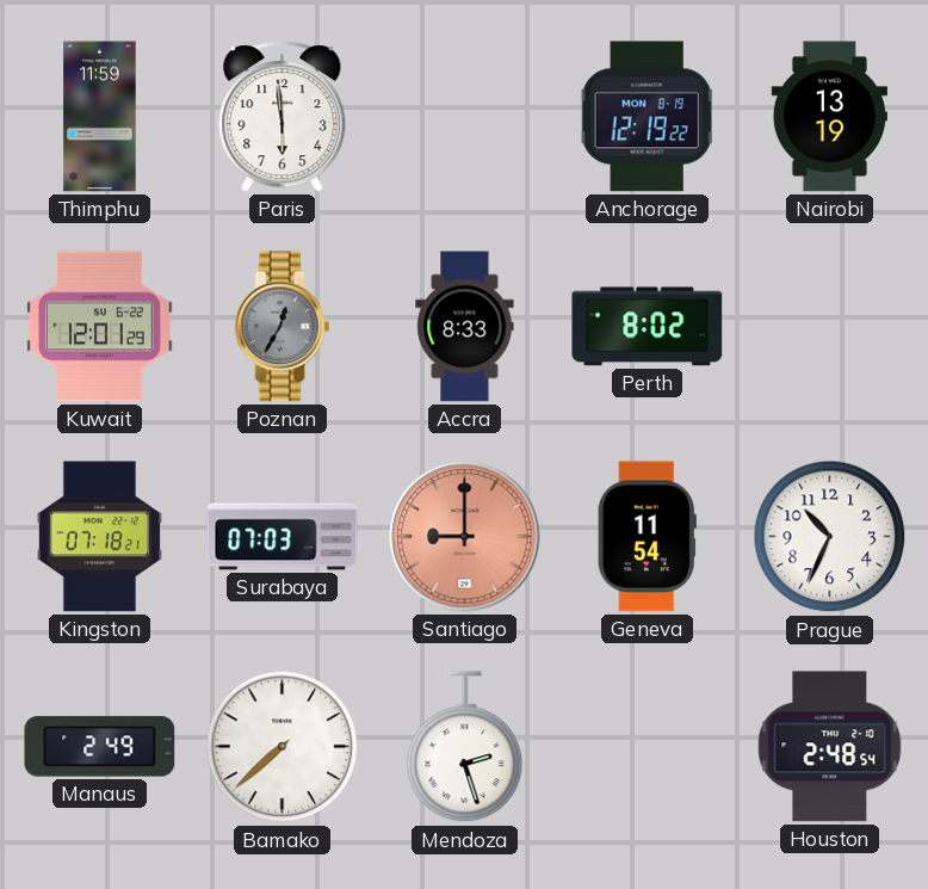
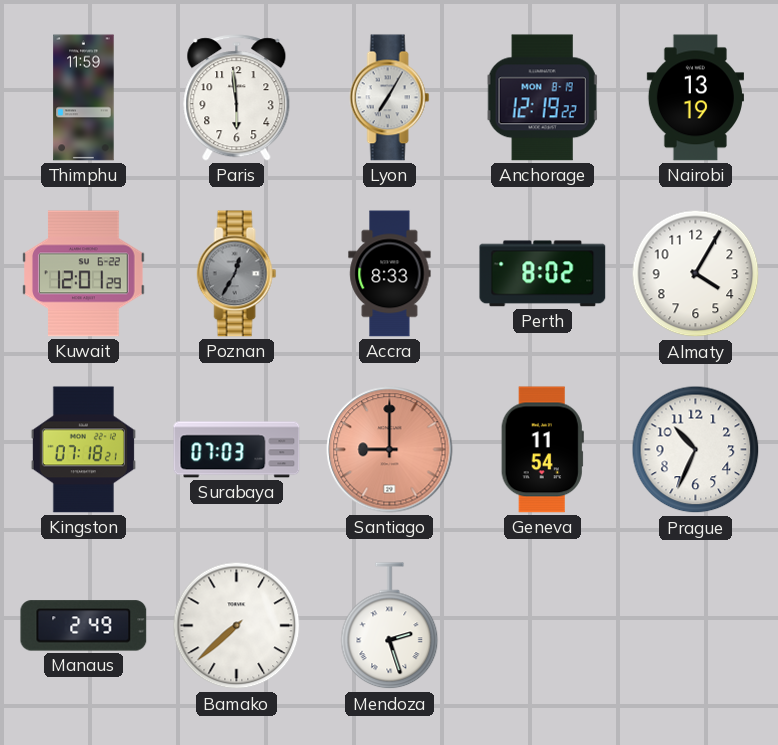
Lyon: none -> 7:05
Almaty: none -> 4:05
Houston: 2:48 -> none
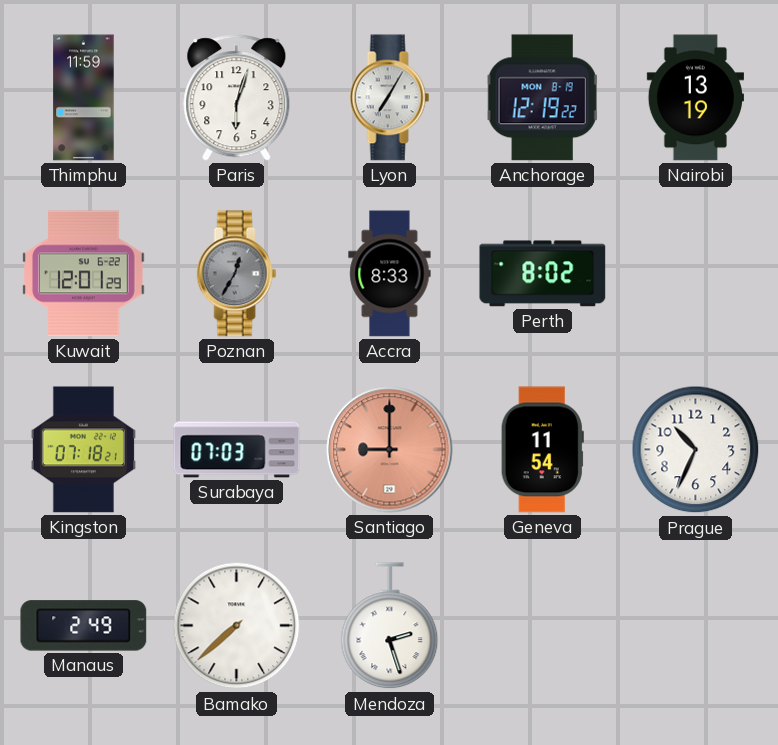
Paris: 5:59 -> 6:03
Almaty: 4:05 -> none
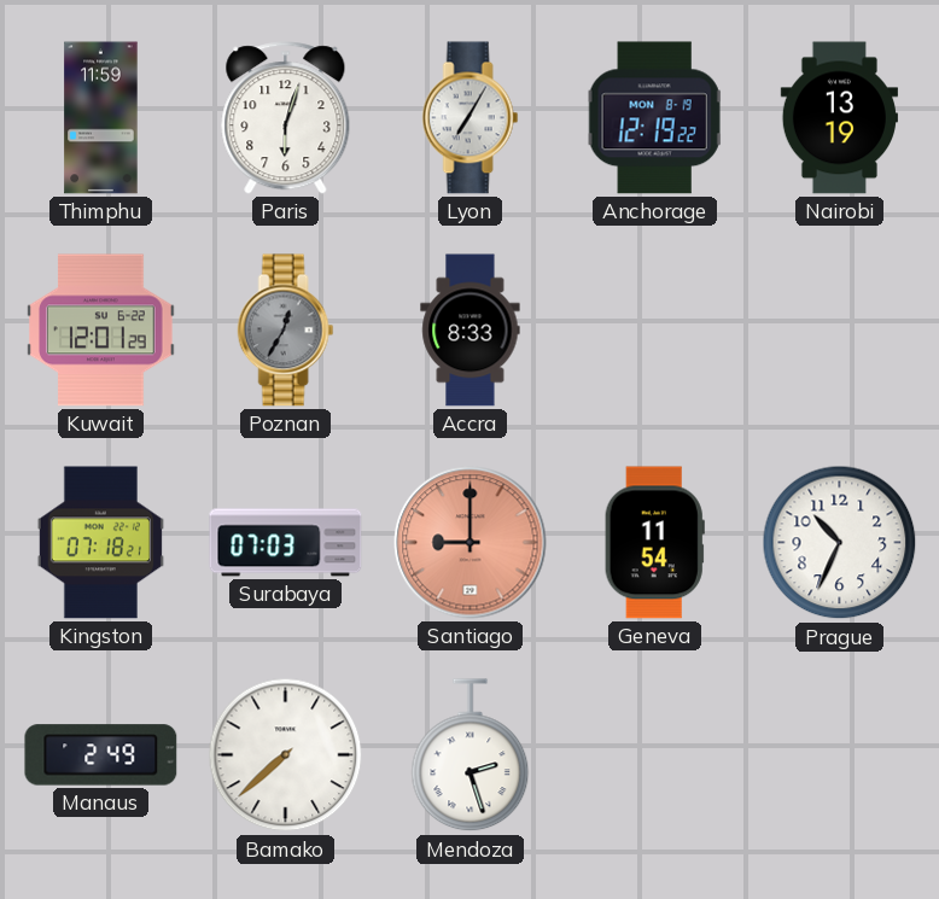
Perth: 8:02 -> none
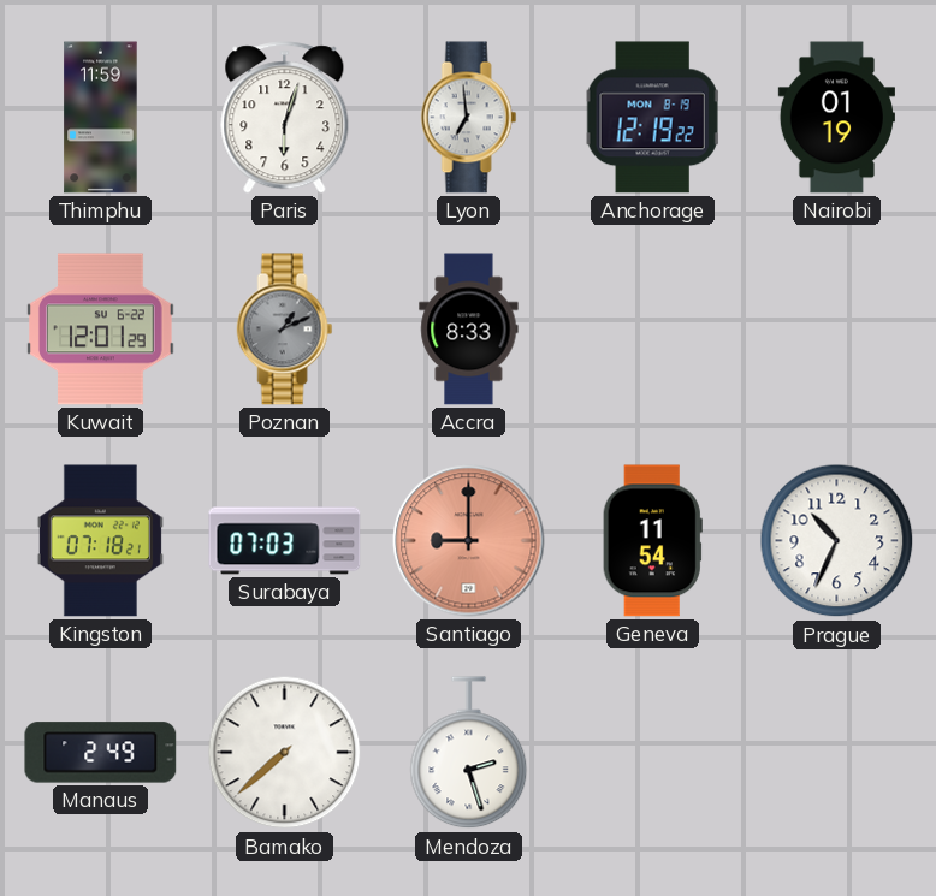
Lyon: 7:05 -> 6:59
Nairobi: 13:19 -> 01:19
Poznan: 12:35 -> 1:11
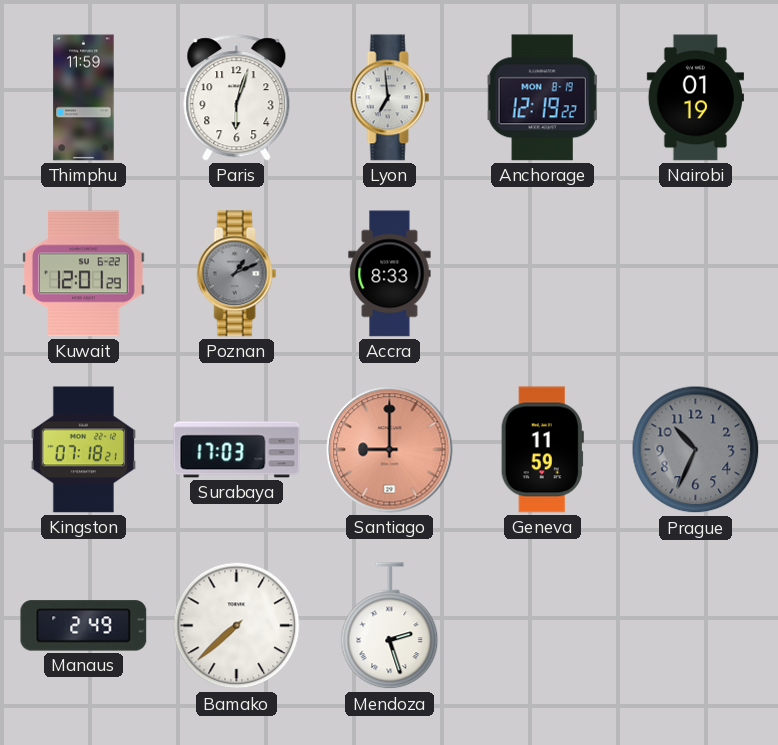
Surabaya: 07:03 -> 17:03
Geneva: 11:54 -> 11:59
Prague dial: white -> grey
